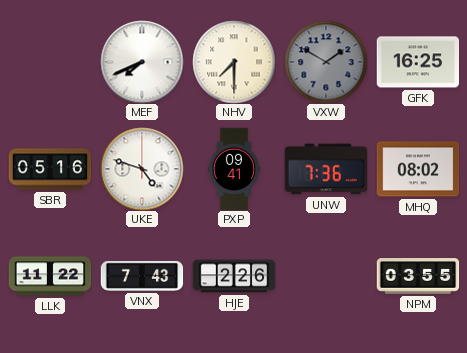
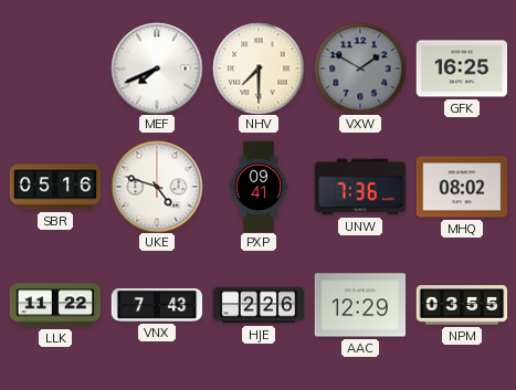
AAC: none -> 12:29
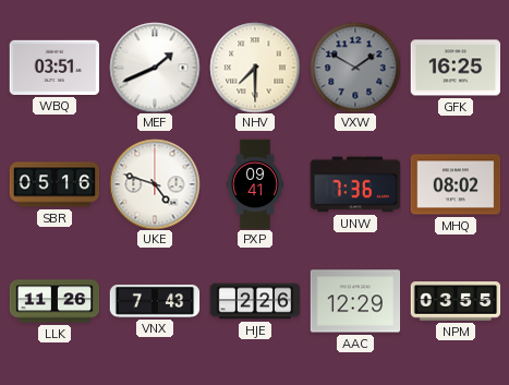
WBQ: none -> 03:51
MEF: 7:41 -> 1:41
LLK: 11:22 -> 11:26
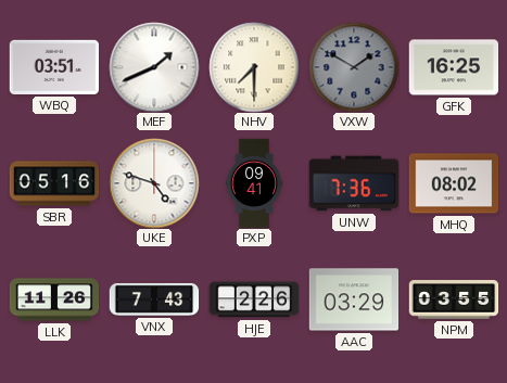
AAC: 12:29 -> 03:29
